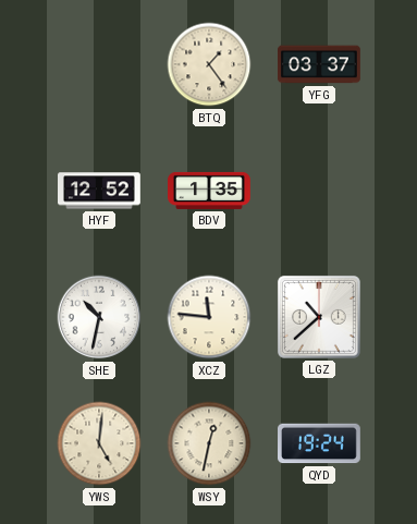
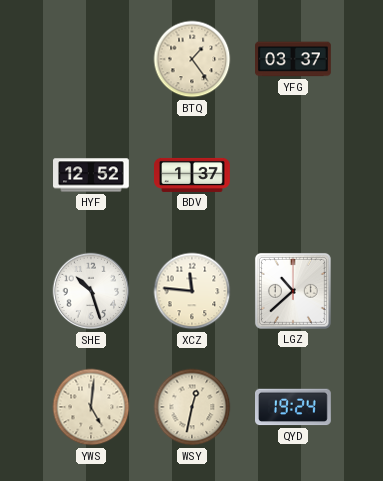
BDV: 1:35 -> 1:37
SHE: 10:32 -> 10:27
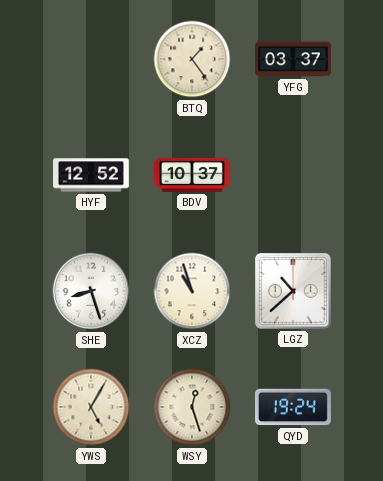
BDV: 1:37 -> 10:37
SHE: 10:27 -> 8:27
XCZ: 11:46 -> 10:57
YWS: 5:01 -> 5:05
WSY: 12:32 -> 12:27
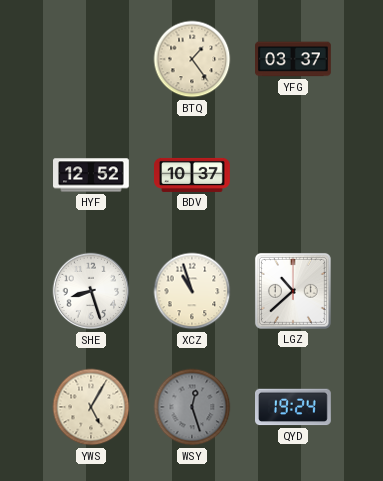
WSY dial: cream -> grey
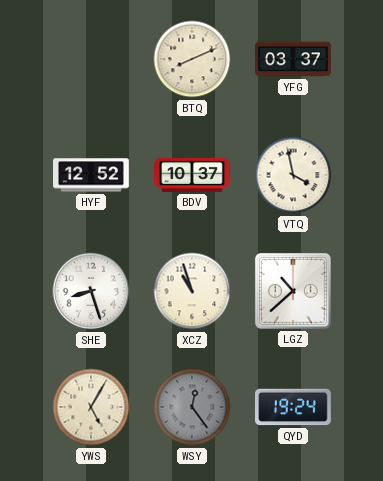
BTQ: 1:24 -> 8:11
VTQ: none -> 3:58
WSY: 12:27 -> 12:24
